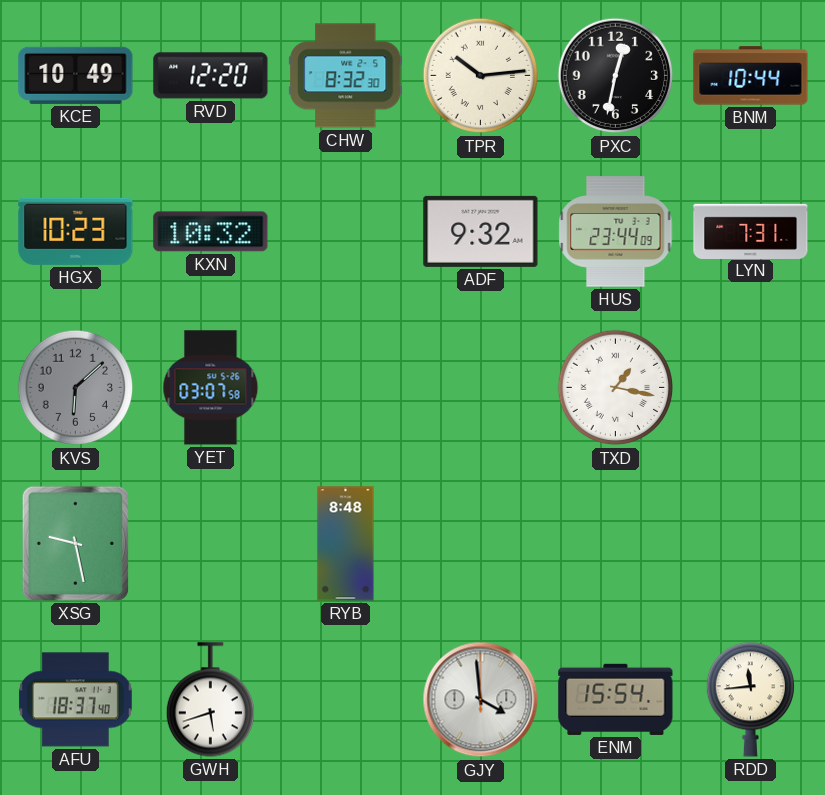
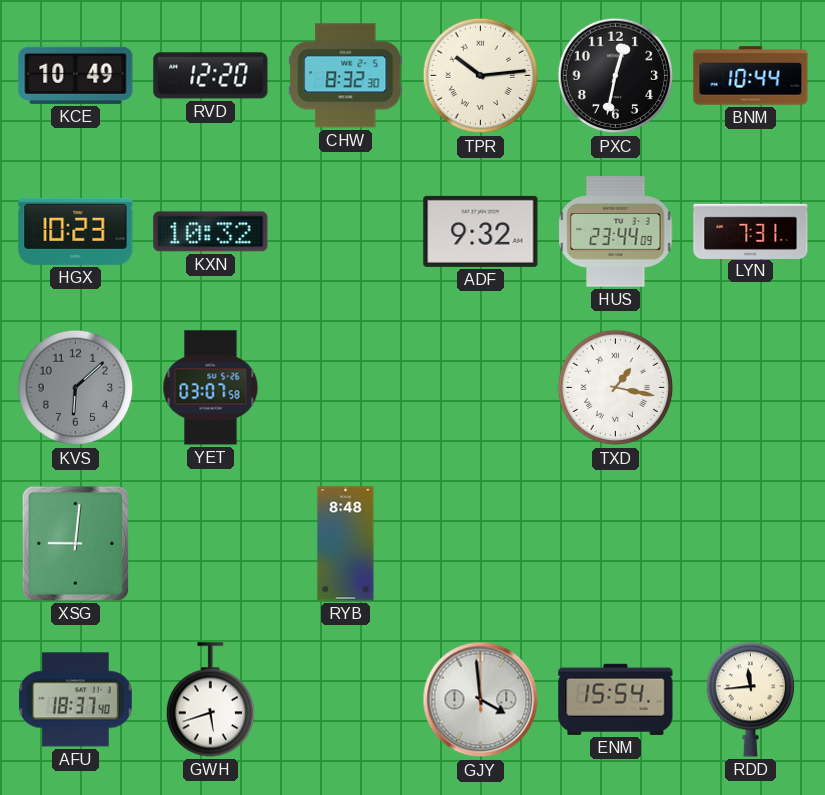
XSG: 9:28 -> 9:01
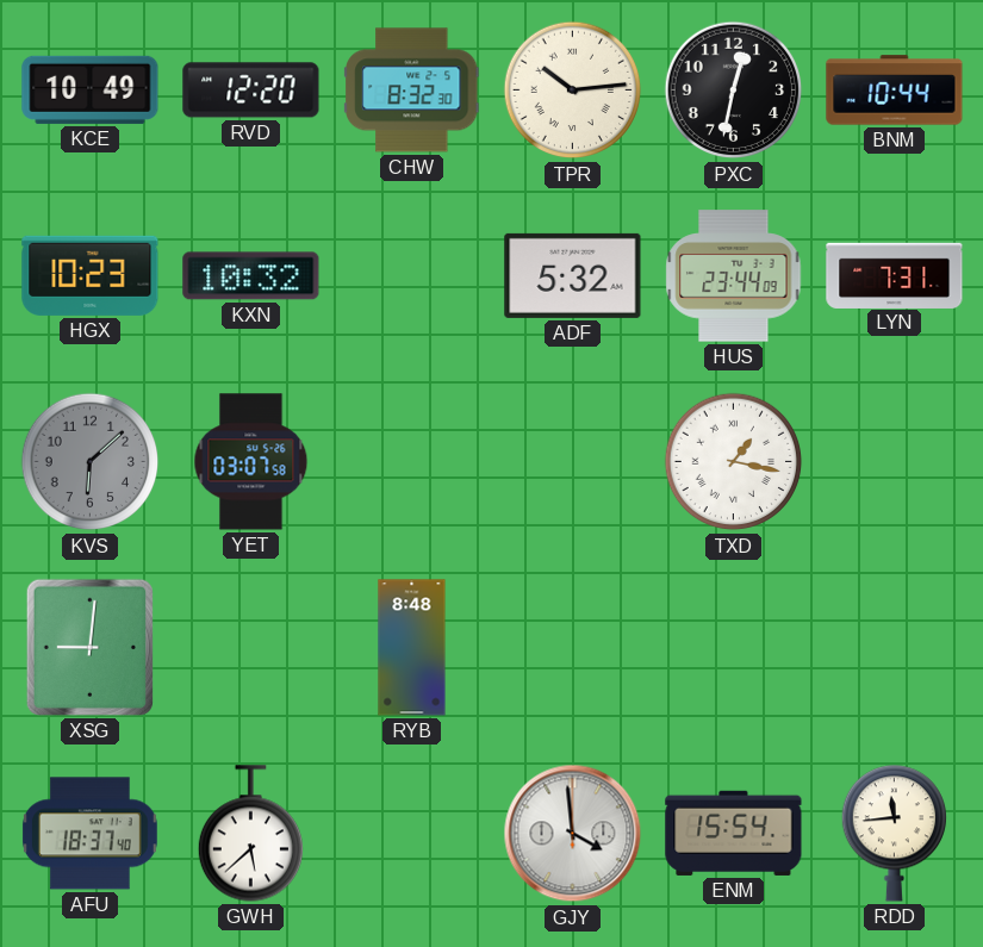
ADF: 9:32 -> 5:32
GWH: 5:42 -> 5:38
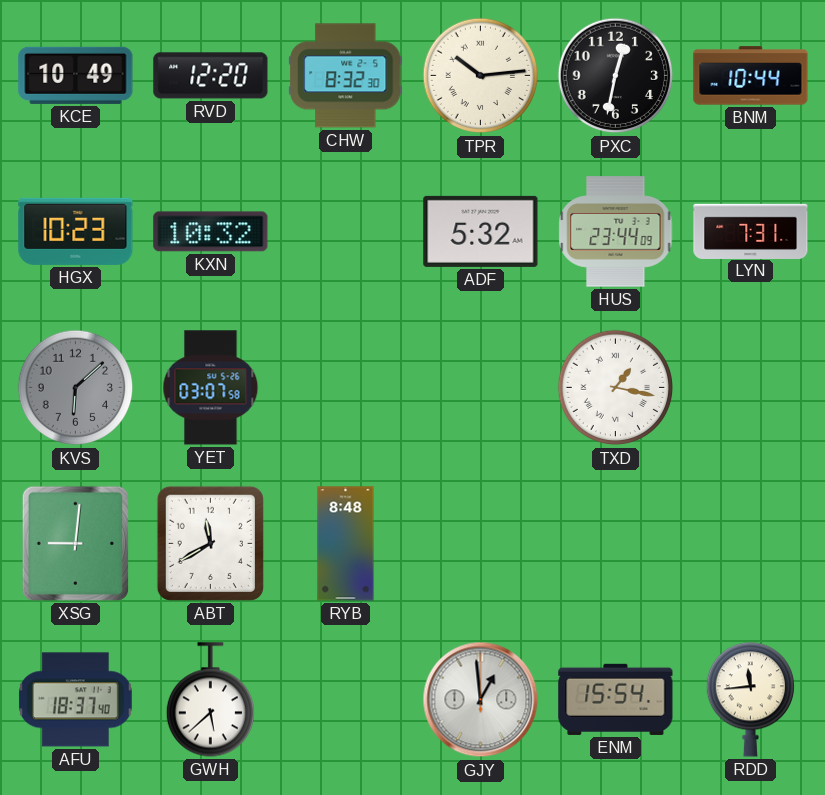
ABT: none -> 11:40
GJY: 3:59 -> 12:59
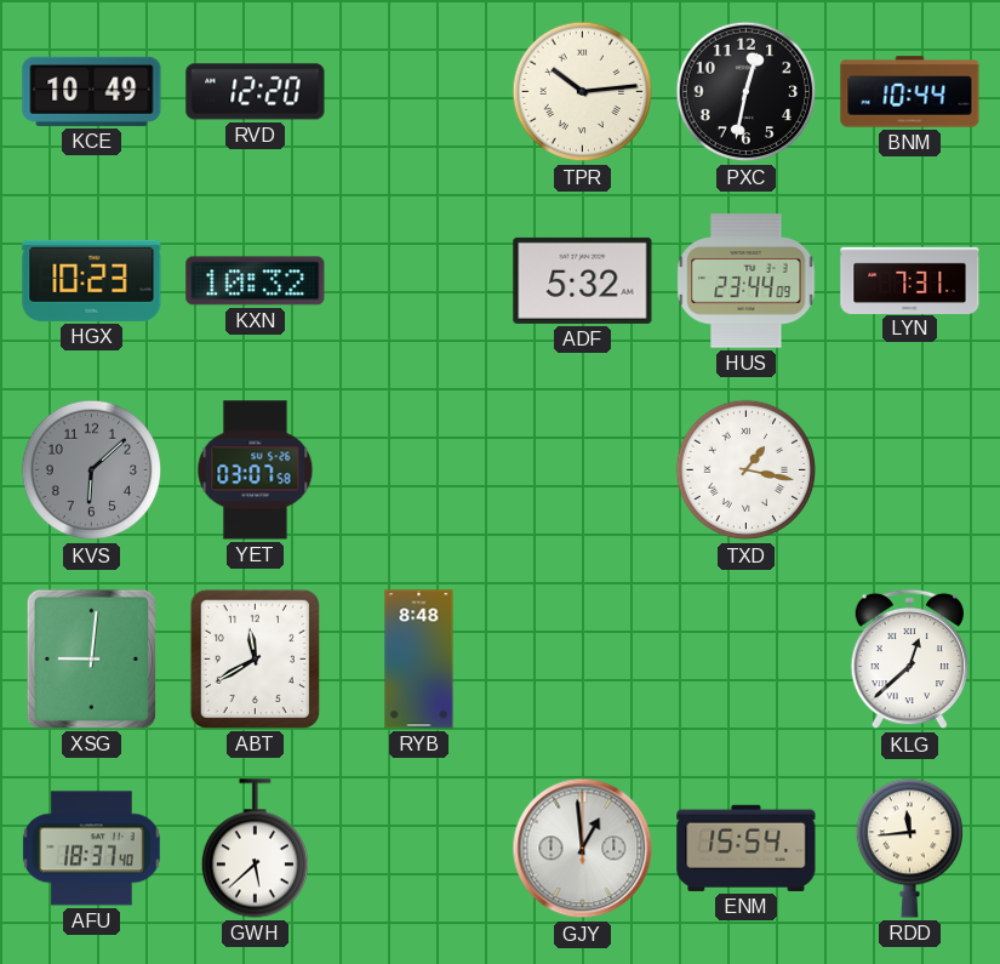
CHW: 8:32 -> none
KLG: none -> 12:38
